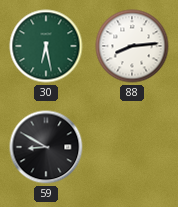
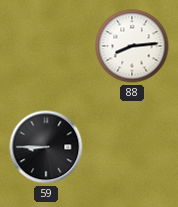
30: 6:28 -> none
59: 8:50 -> 8:45
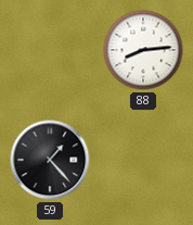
59: 8:45 -> 1:23
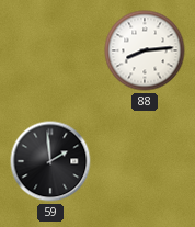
59: 1:23 -> 1:59
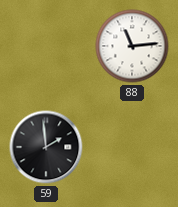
88: 8:14 -> 11:14
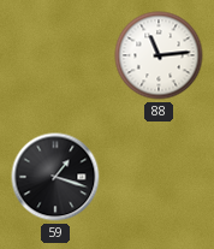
59: 1:59 -> 1:18
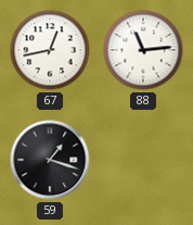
67: none -> 12:43
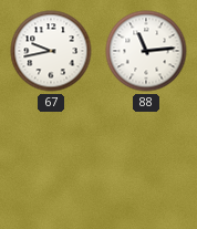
67: 12:43 -> 9:43
59: 1:18 -> none
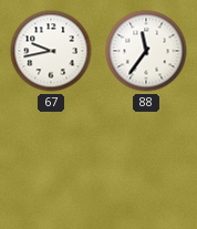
88: 11:14 -> 11:36
